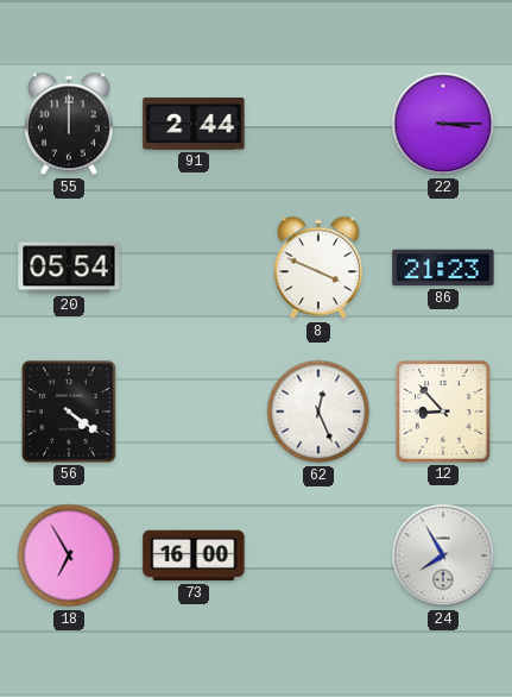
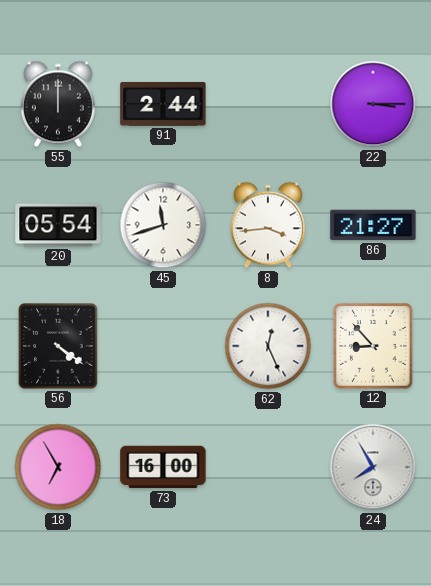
45: none -> 11:42
8: 3:49 -> 3:44
86: 21:23 -> 21:27
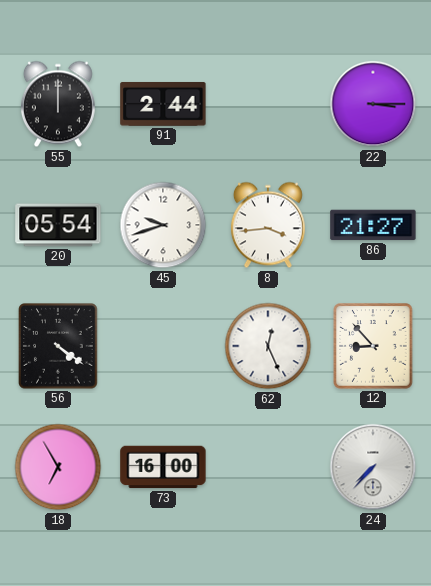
45: 11:42 -> 9:42
24: 7:55 -> 7:37
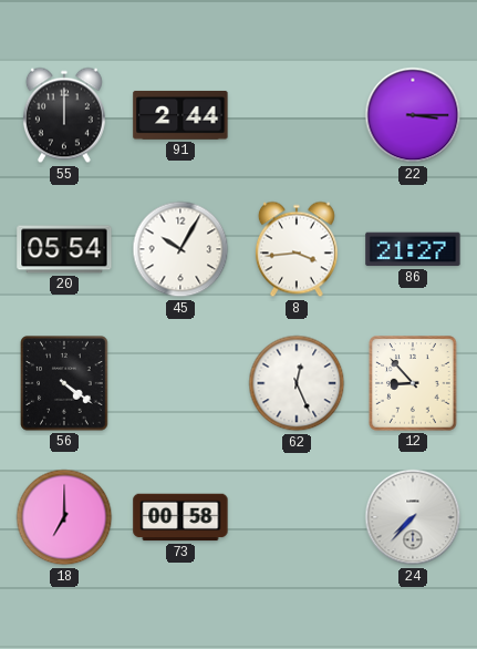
45: 9:42 -> 10:05
18: 6:55 -> 7:00
73: 16:00 -> 00:58
